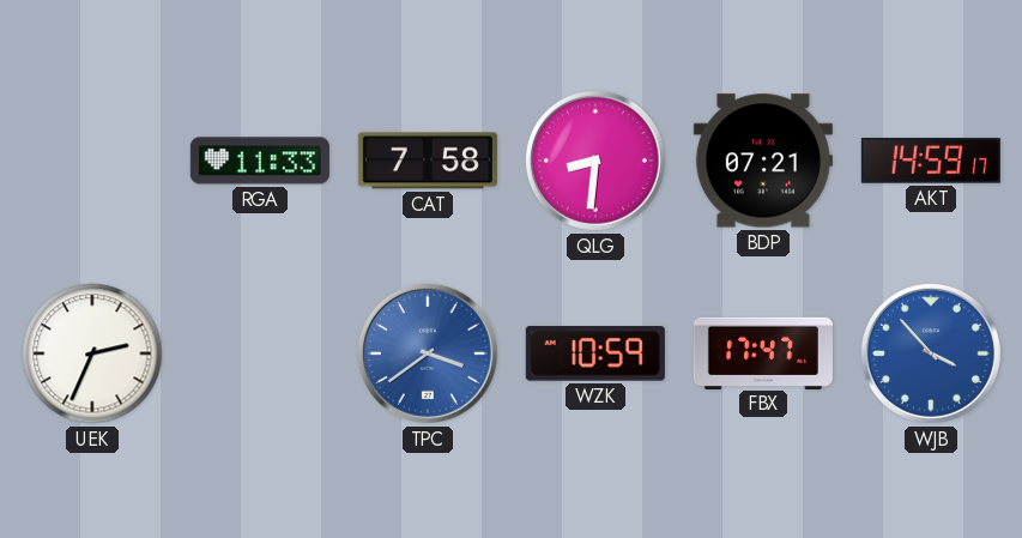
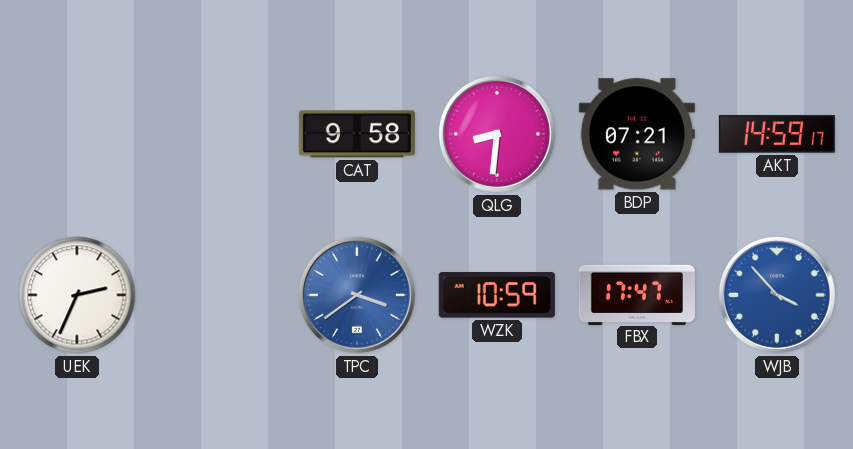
RGA: 11:33 -> none
CAT: 7:58 -> 9:58
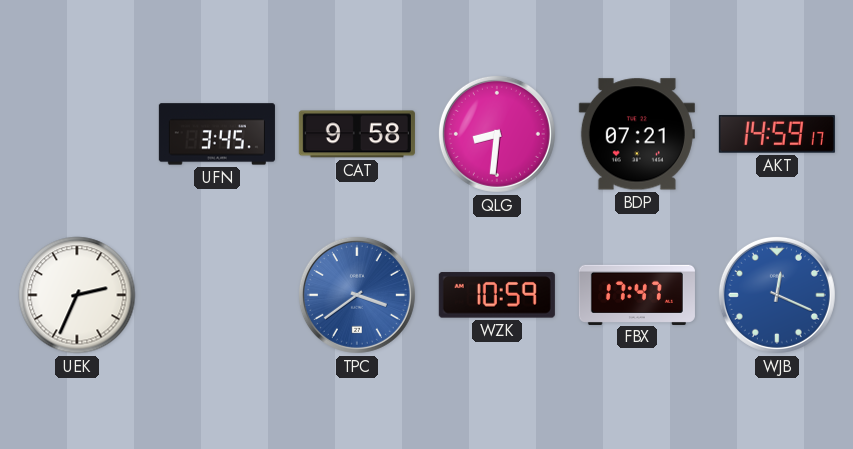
UFN: none -> 3:45
WJB: 3:53 -> 12:19
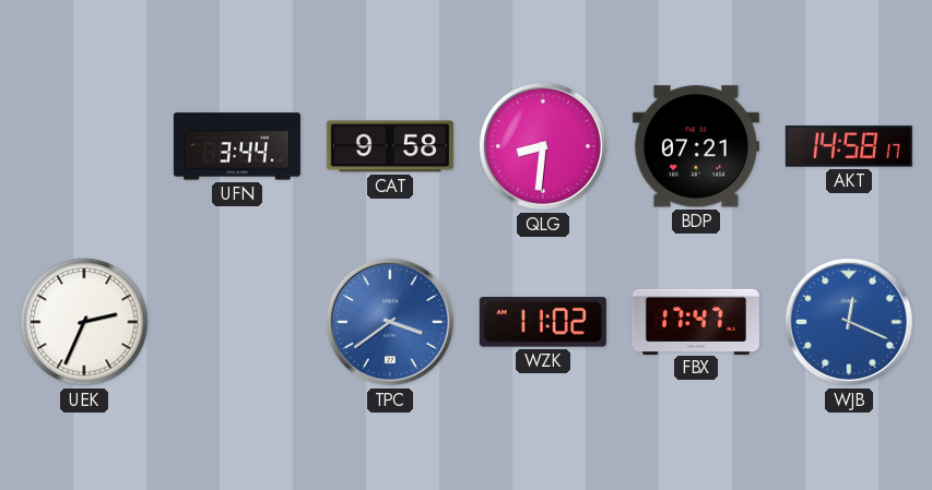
UFN: 3:45 -> 3:44
AKT: 14:59 -> 14:58
WZK: 10:59 -> 11:02
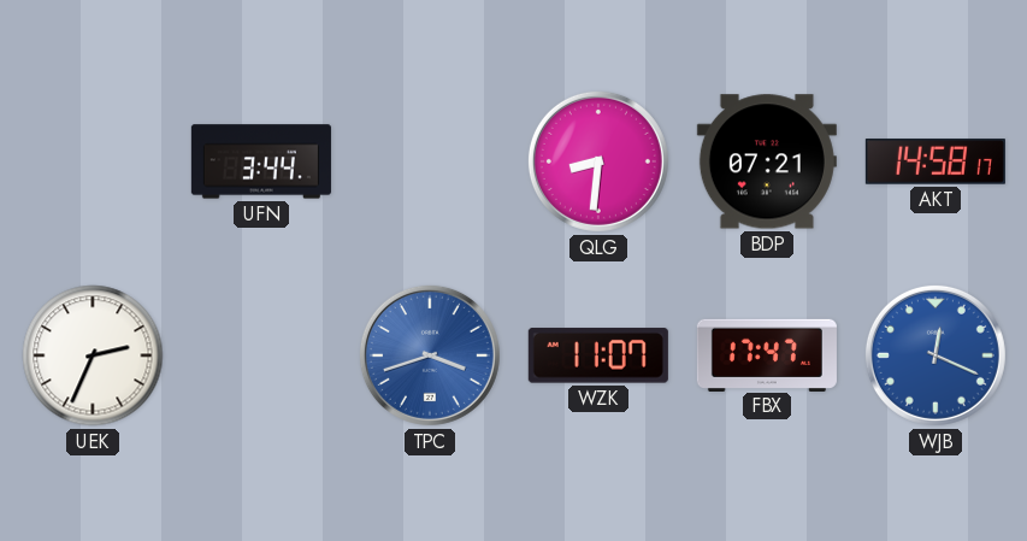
CAT: 9:58 -> none
TPC: 3:39 -> 3:42
WZK: 11:02 -> 11:07
